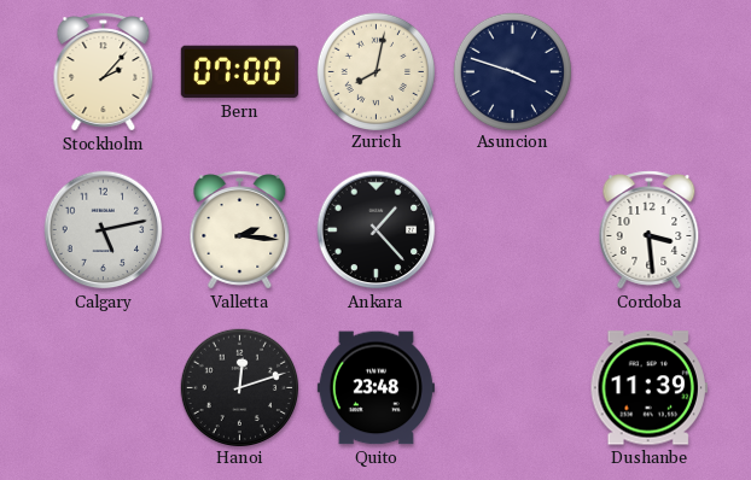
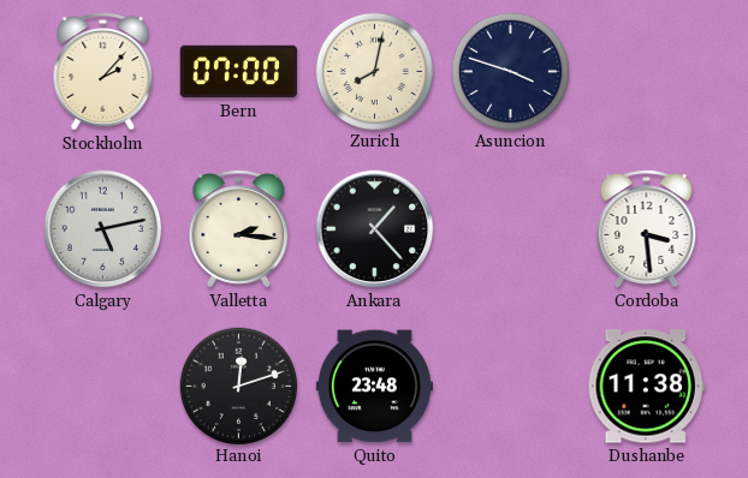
Dushanbe: 11:39 -> 11:38
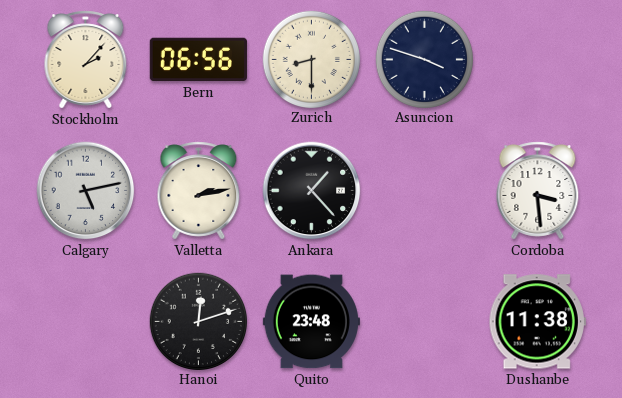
Bern: 07:00 -> 06:56
Zurich: 8:02 -> 8:30
Valletta: 2:16 -> 2:13
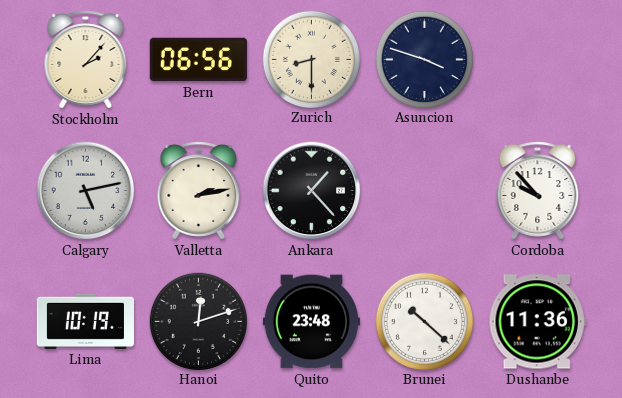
Cordoba: 3:29 -> 9:53
Lima: none -> 10:19
Brunei: none -> 10:22
Dushanbe: 11:38 -> 11:36
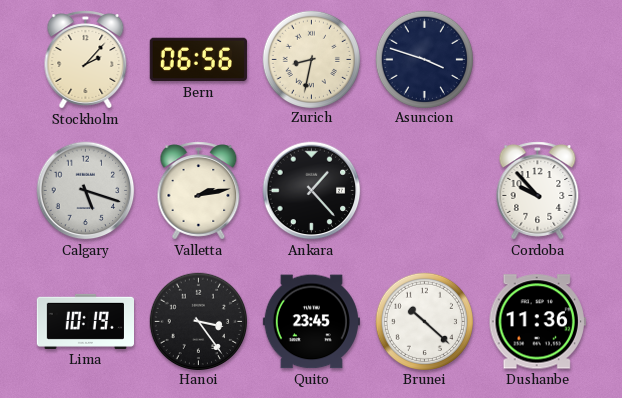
Zurich: 8:30 -> 8:32
Calgary: 5:13 -> 5:18
Hanoi: 12:12 -> 3:24
Quito: 23:48 -> 23:45
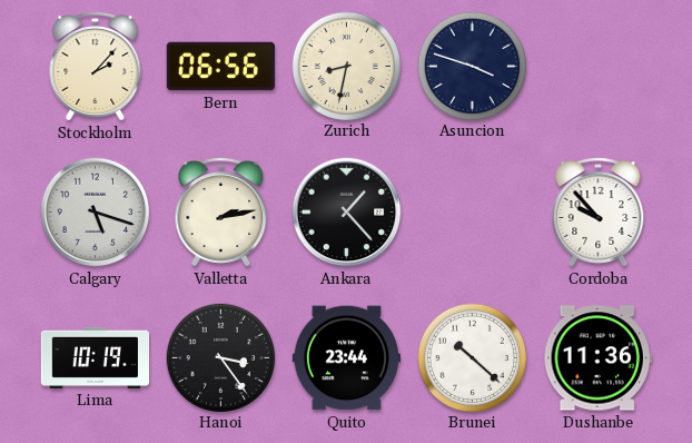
Quito: 23:45 -> 23:44
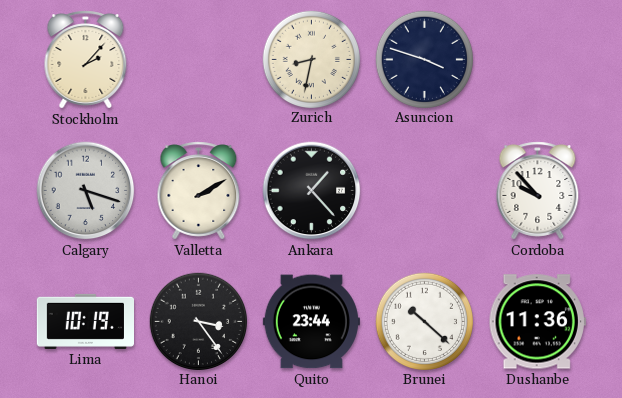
Bern: 06:56 -> none
Valletta: 2:13 -> 2:10
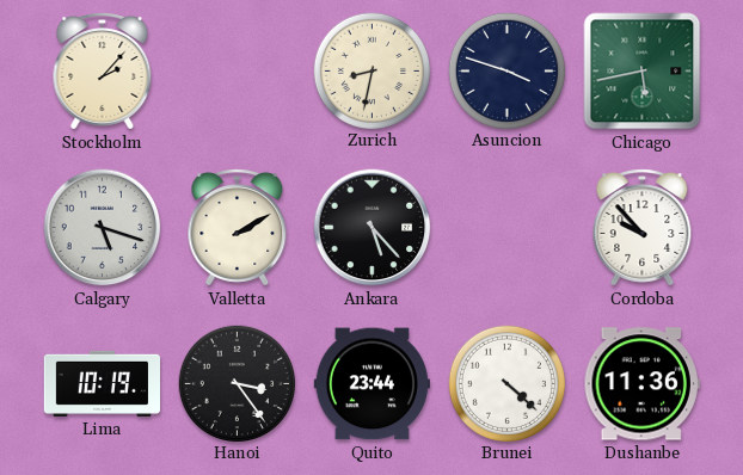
Chicago: none -> 5:43
Ankara: 1:23 -> 5:23
Brunei: 10:22 -> 4:22
